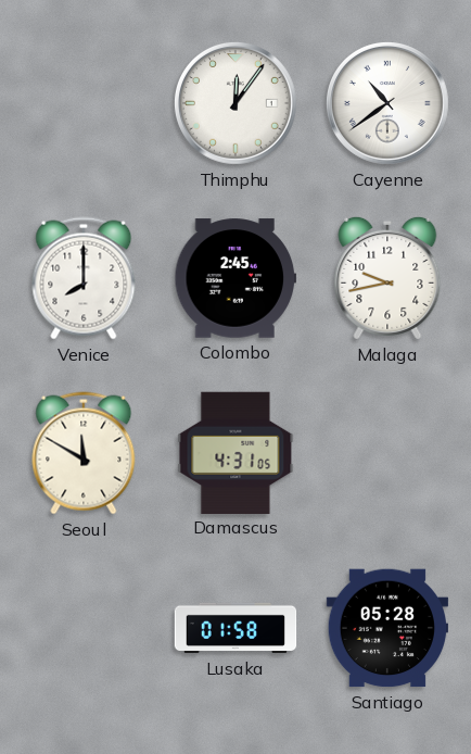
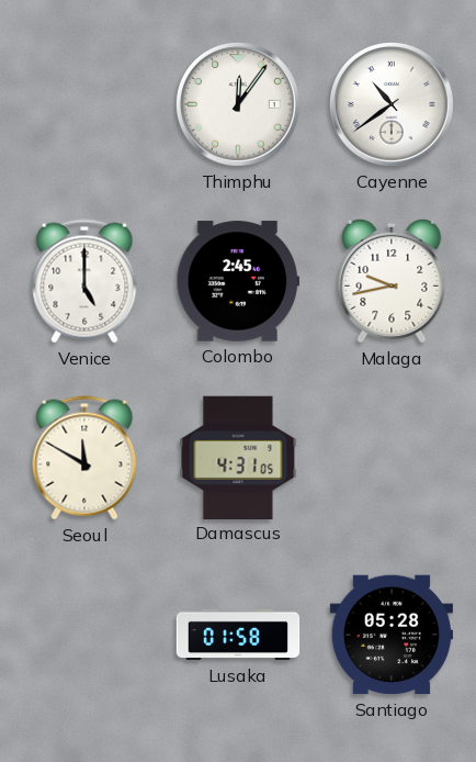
Venice: 8:00 -> 5:00
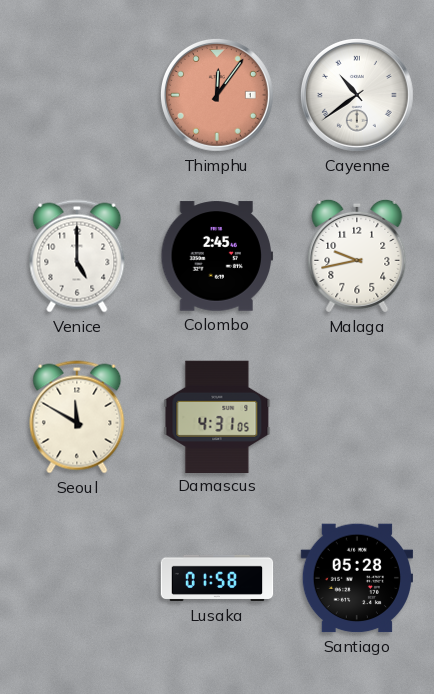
Thimphu dial: white -> salmon
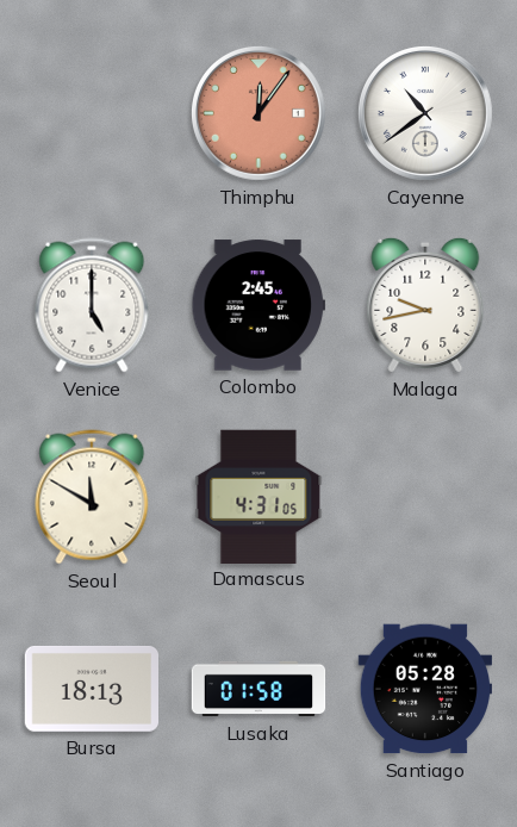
Bursa: none -> 18:13
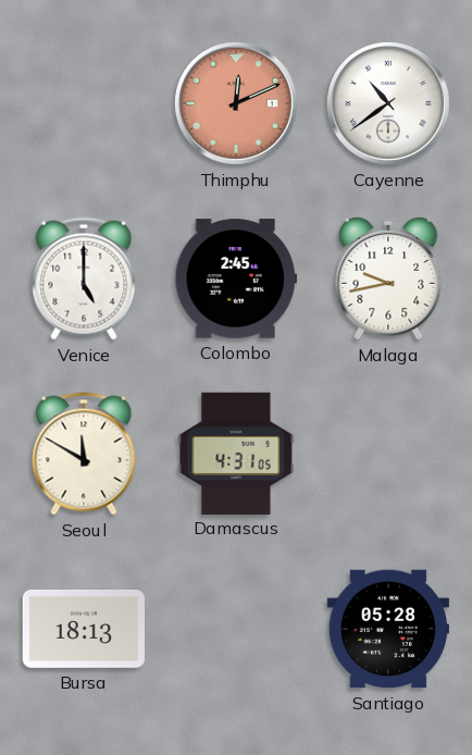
Thimphu: 12:06 -> 12:11
Lusaka: 01:58 -> none
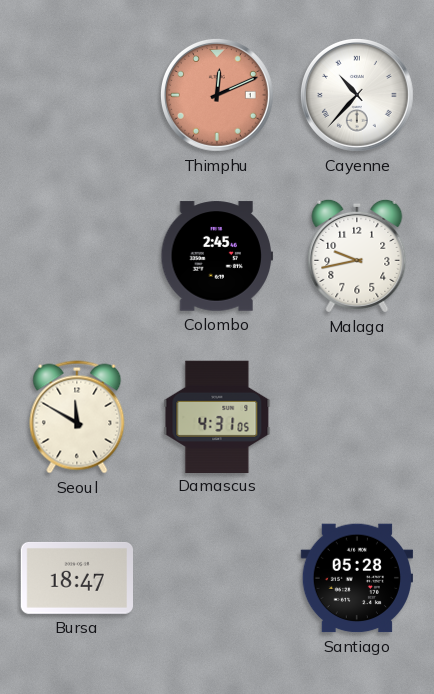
Cayenne: 10:39 -> 10:37
Venice: 5:00 -> none
Bursa: 18:13 -> 18:47
